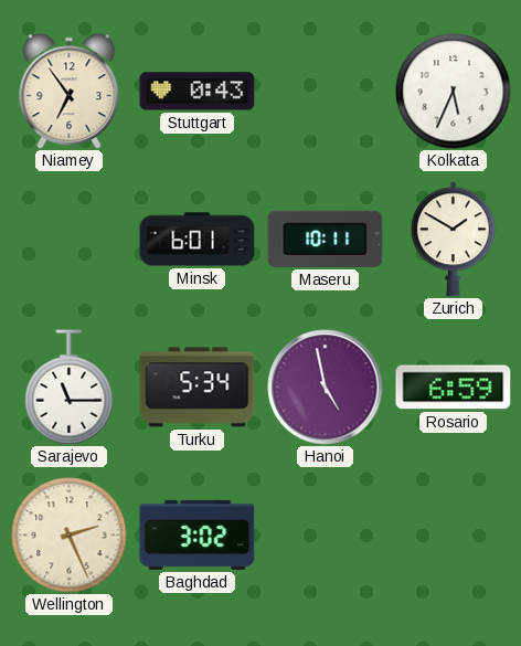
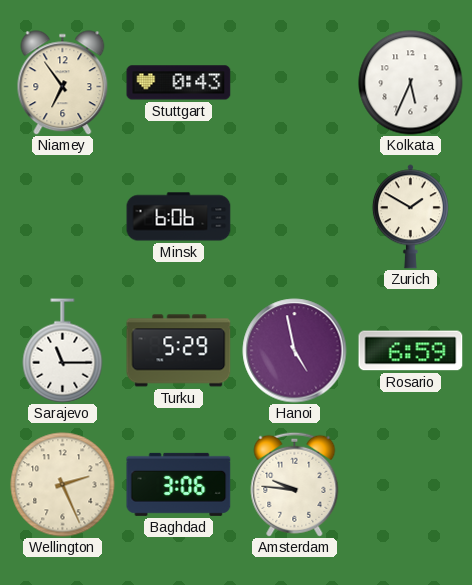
Minsk: 6:01 -> 6:06
Maseru: 10:11 -> none
Turku: 5:34 -> 5:29
Baghdad: 3:02 -> 3:06
Amsterdam: none -> 9:46
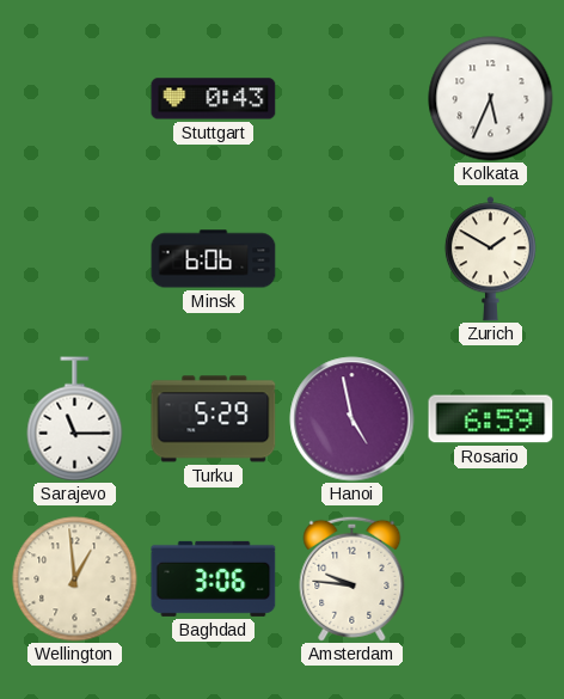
Niamey: 6:54 -> none
Wellington: 2:26 -> 12:59
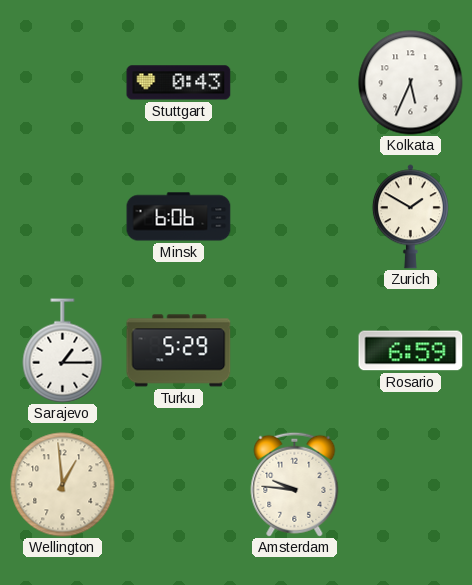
Sarajevo: 11:15 -> 1:15
Hanoi: 4:58 -> none
Baghdad: 3:06 -> none
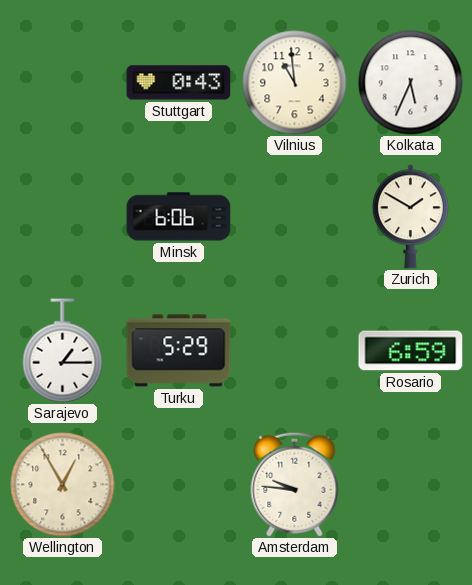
Vilnius: none -> 10:59
Wellington: 12:59 -> 12:55
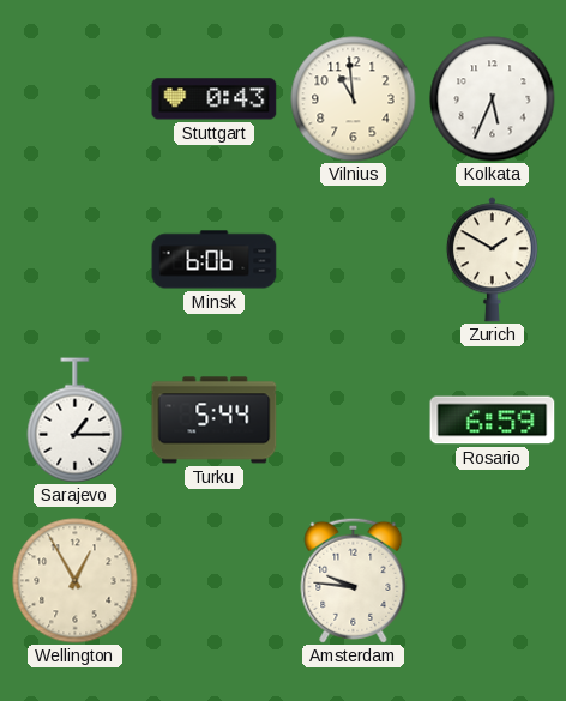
Turku: 5:29 -> 5:44
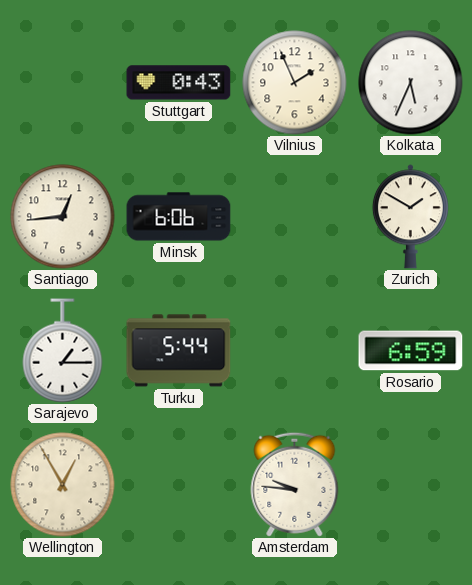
Vilnius: 10:59 -> 1:56
Santiago: none -> 12:44
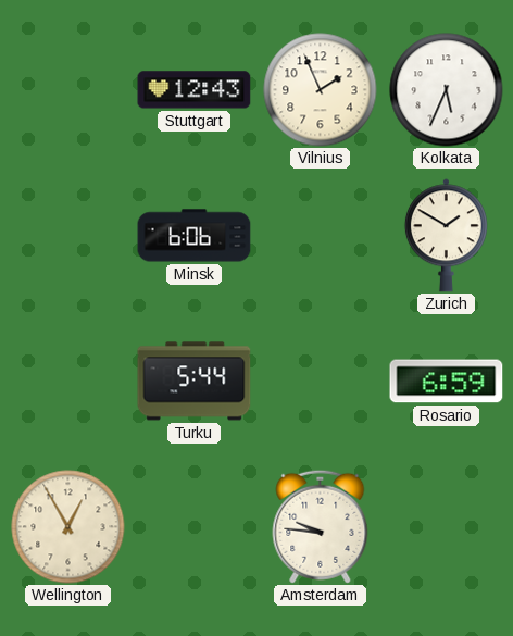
Stuttgart: 0:43 -> 12:43
Santiago: 12:44 -> none
Sarajevo: 1:15 -> none
